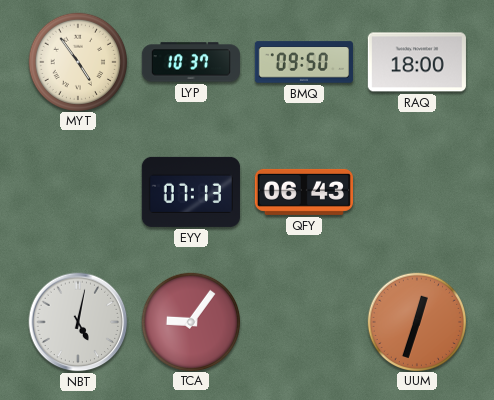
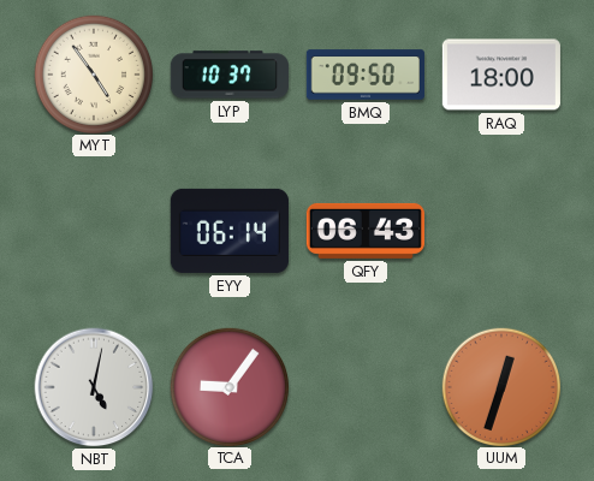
EYY: 07:13 -> 06:14
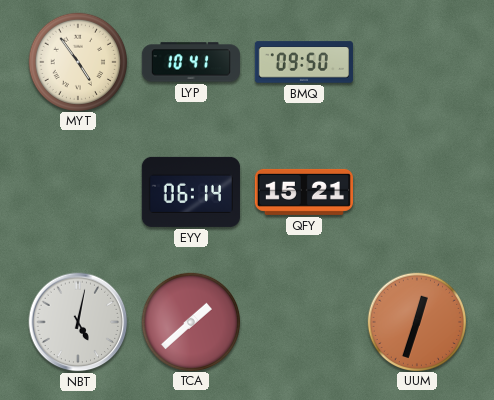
LYP: 10:37 -> 10:41
RAQ: 18:00 -> none
QFY: 06:43 -> 15:21
TCA: 9:06 -> 1:38
